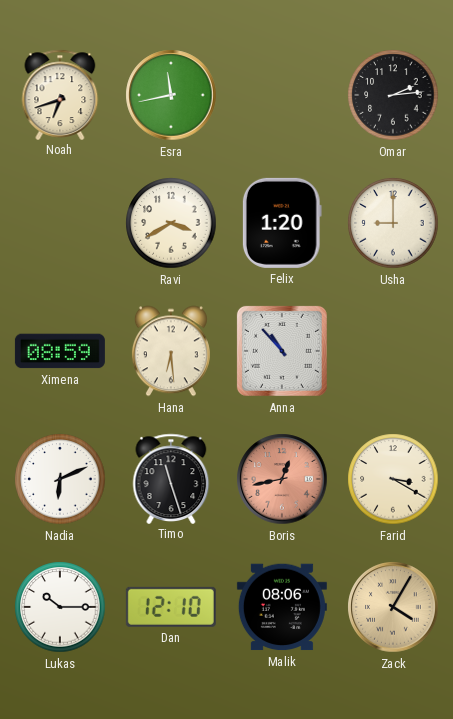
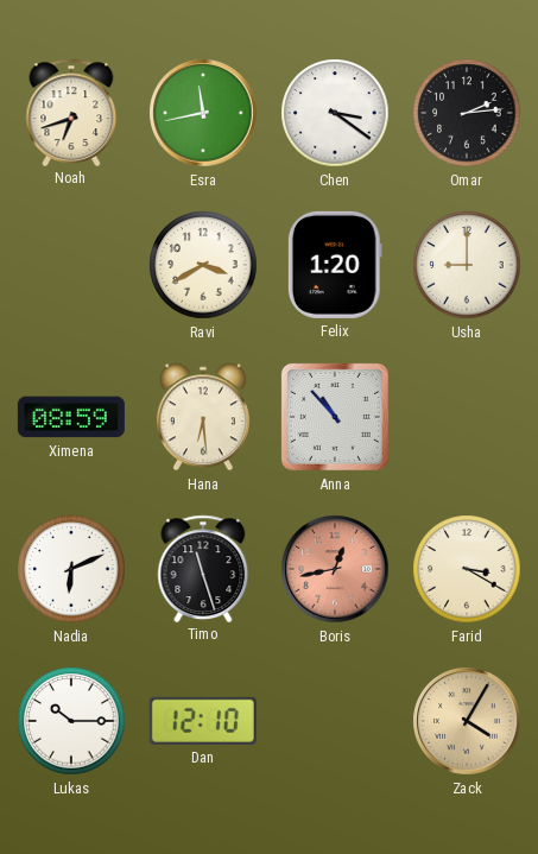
Chen: none -> 3:21
Malik: 08:06 -> none
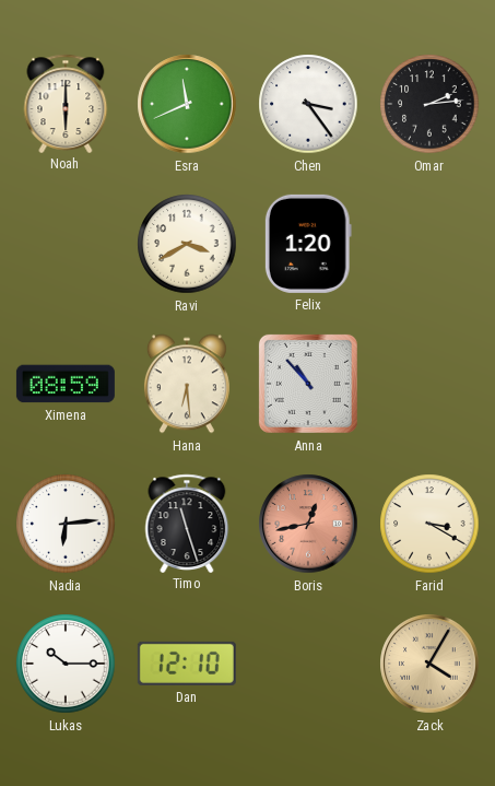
Noah: 6:42 -> 6:00
Esra: 11:43 -> 11:41
Chen: 3:21 -> 3:24
Usha: 9:00 -> none
Nadia: 6:11 -> 6:14
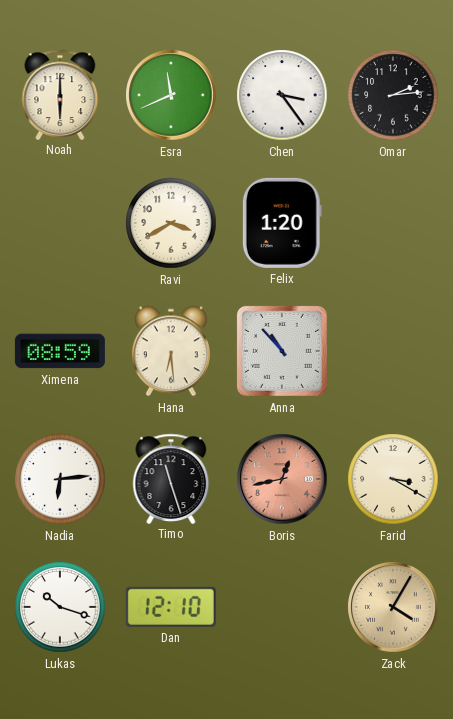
Lukas: 10:15 -> 10:18
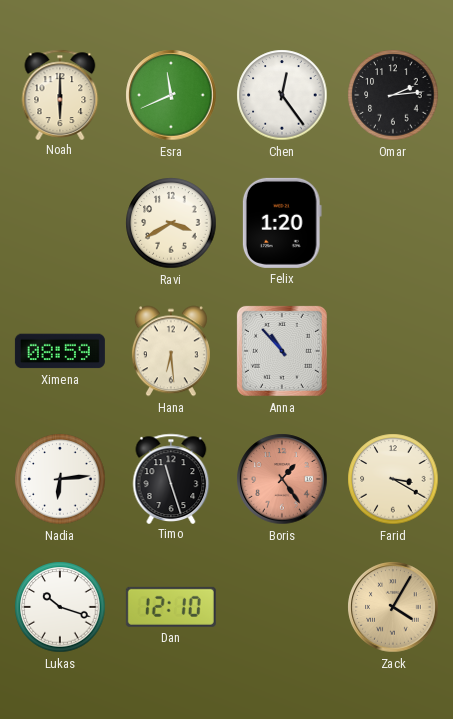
Chen: 3:24 -> 12:24
Boris: 12:43 -> 1:24
